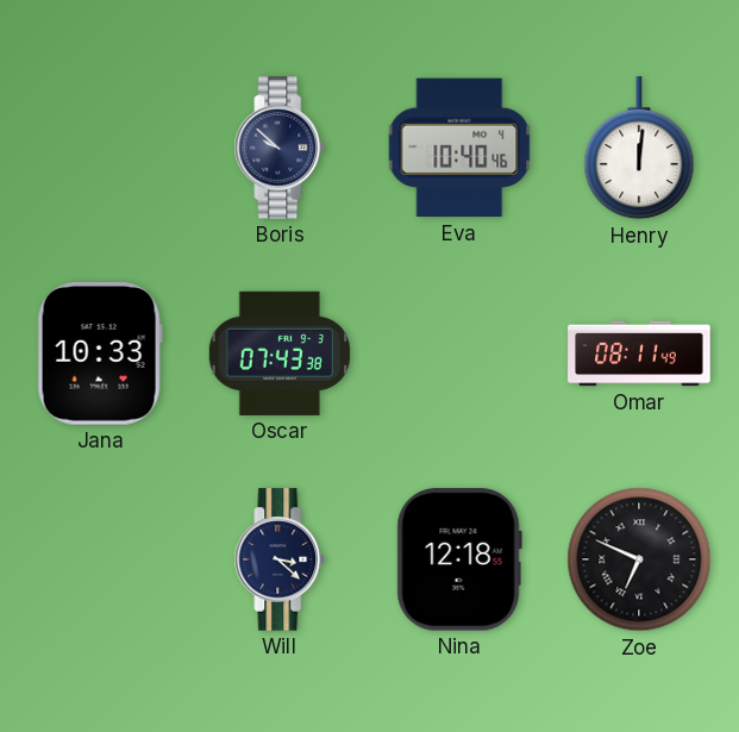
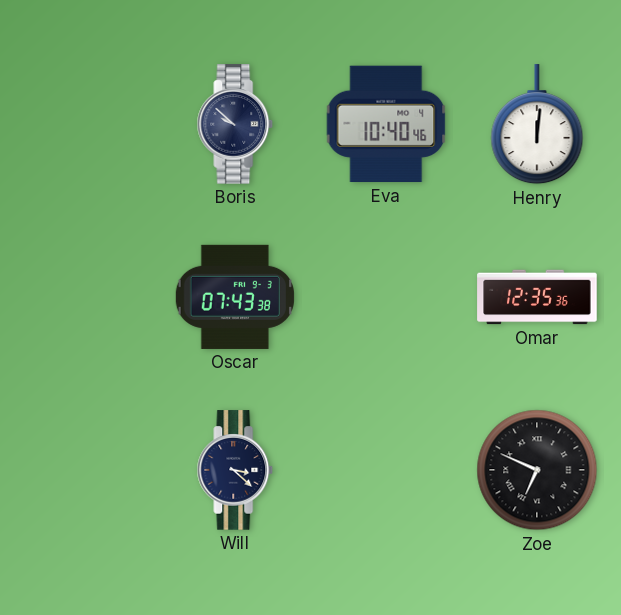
Jana: 10:33 -> none
Omar: 08:11 -> 12:35
Nina: 12:18 -> none
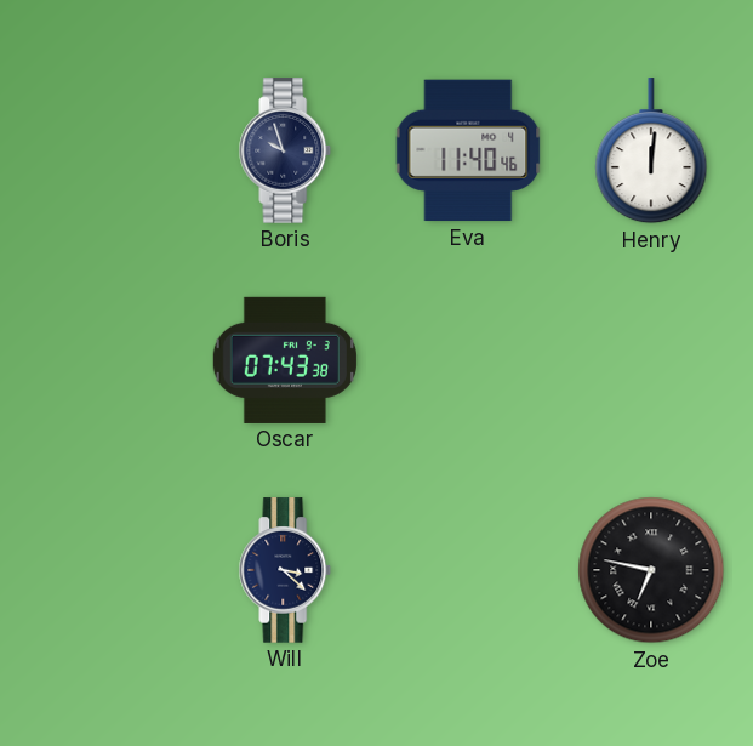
Boris: 9:52 -> 9:57
Eva: 10:40 -> 11:40
Omar: 12:35 -> none
Zoe: 6:49 -> 6:47
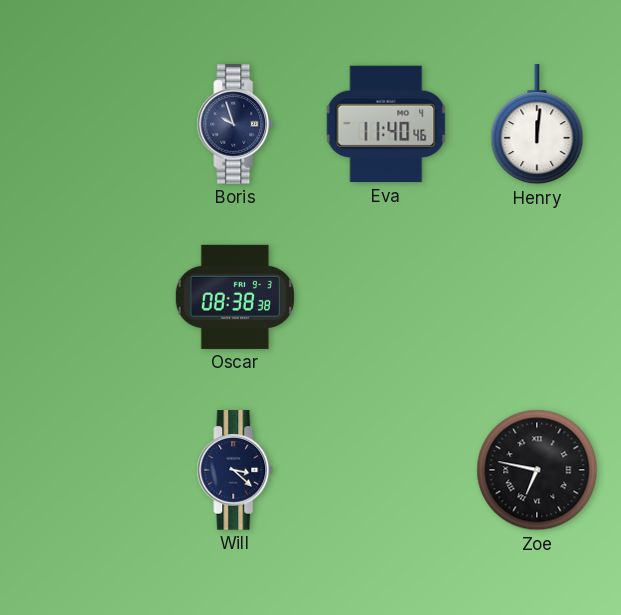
Oscar: 07:43 -> 08:38
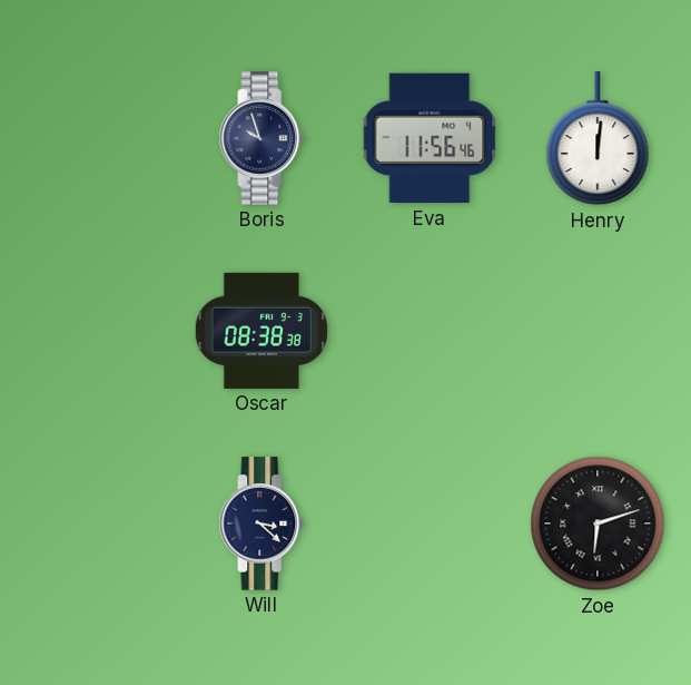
Eva: 11:40 -> 11:56
Zoe: 6:47 -> 6:12
